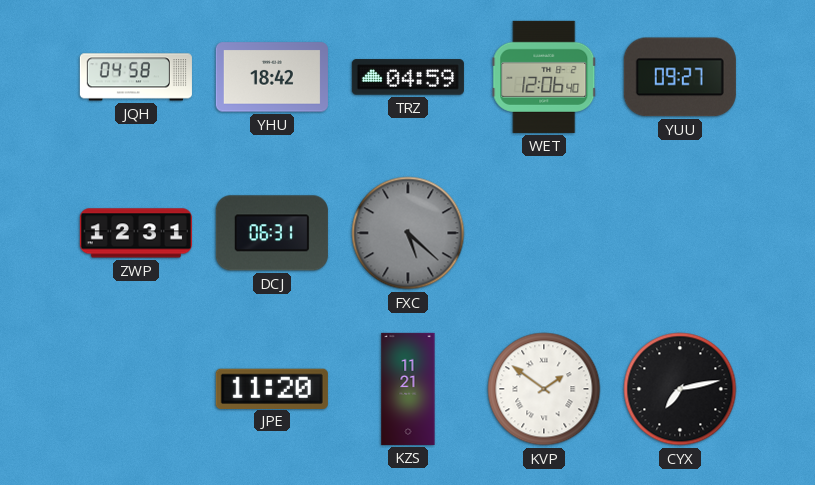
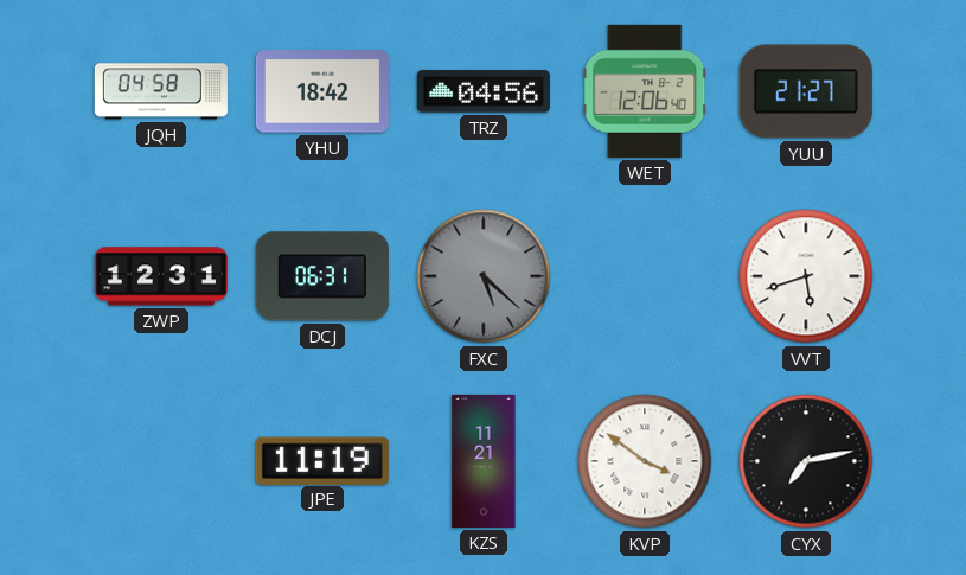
TRZ: 04:59 -> 04:56
YUU: 09:27 -> 21:27
VVT: none -> 5:42
JPE: 11:20 -> 11:19
KVP: 1:51 -> 3:51
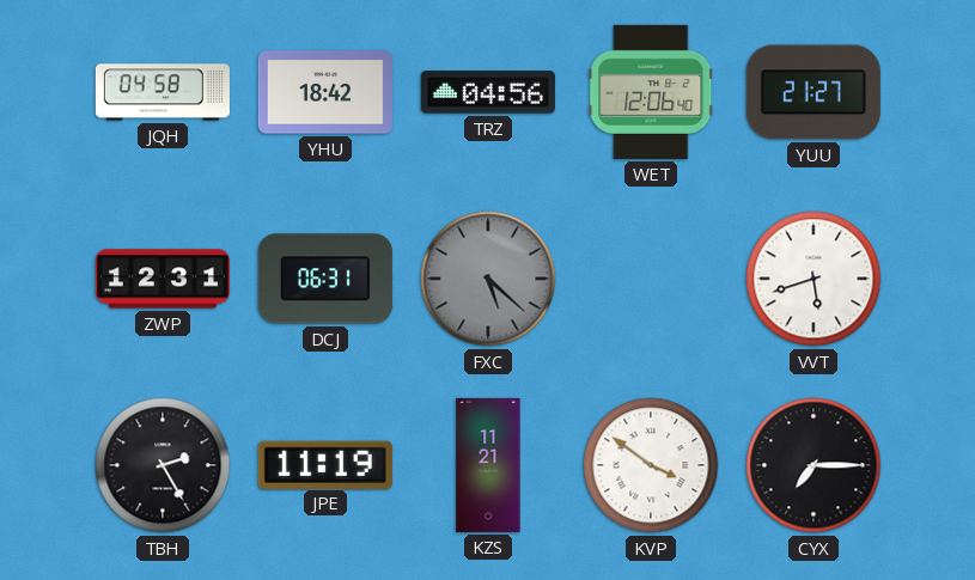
TBH: none -> 2:25
CYX: 7:13 -> 7:15
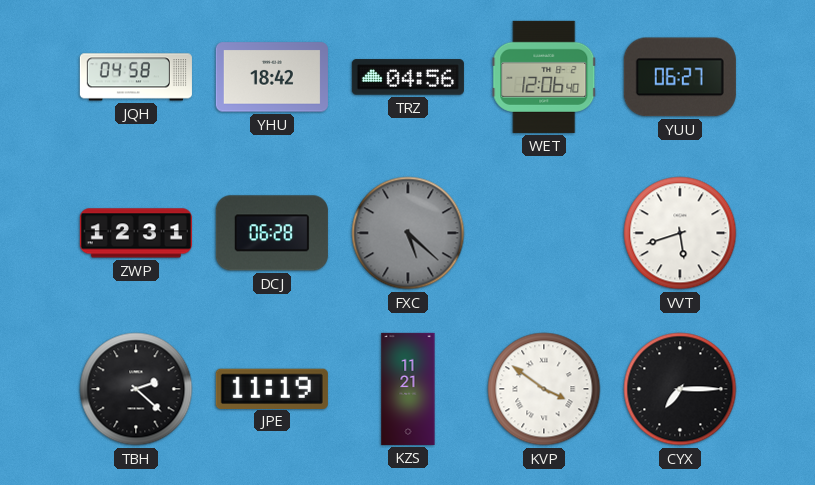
YUU: 21:27 -> 06:27
DCJ: 06:31 -> 06:28
TBH: 2:25 -> 2:22
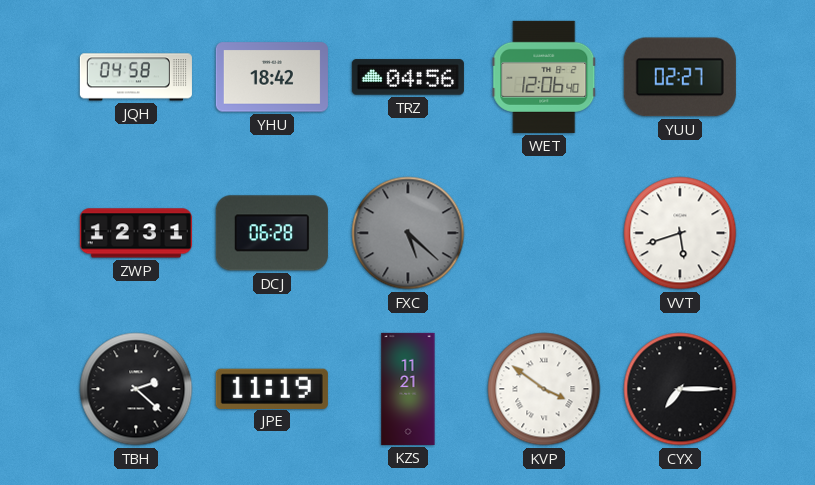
YUU: 06:27 -> 02:27
